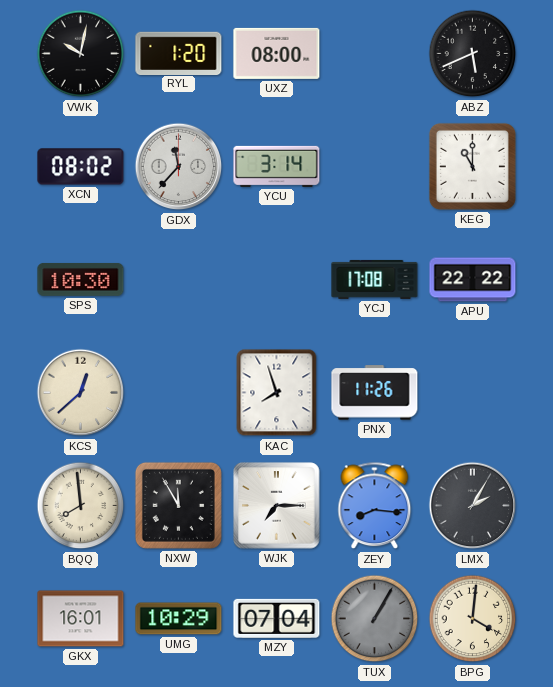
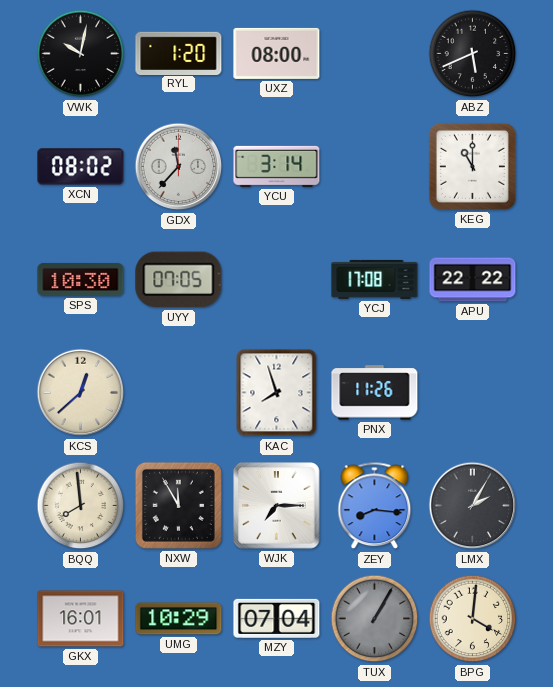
UYY: none -> 07:05
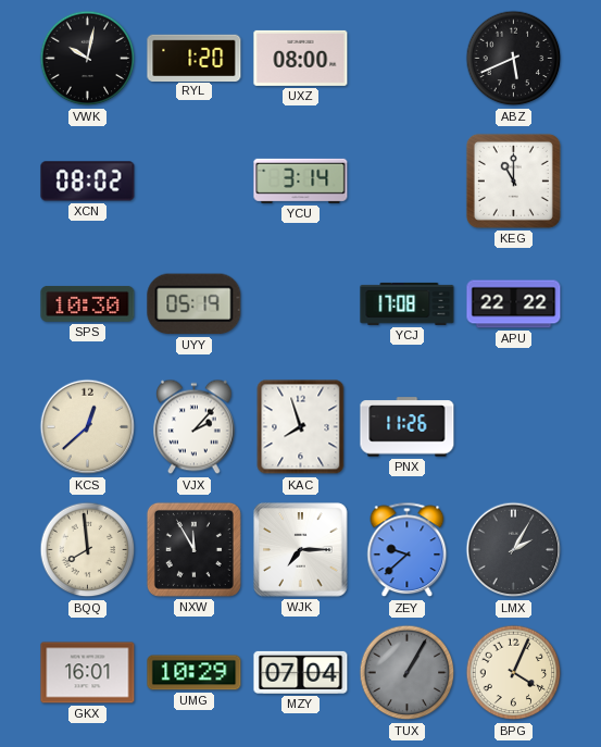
GDX: 11:37 -> none
UYY: 07:05 -> 05:19
VJX: none -> 2:07
ZEY: 8:16 -> 9:38
BPG: 4:01 -> 4:04
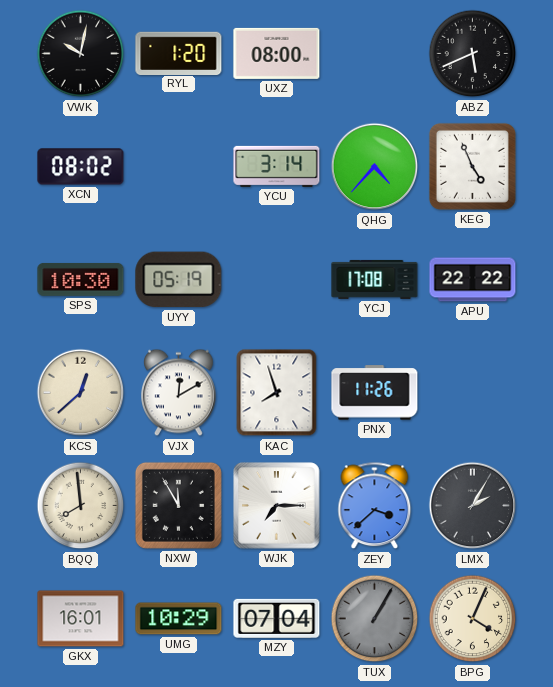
QHG: none -> 4:37
KEG: 11:00 -> 4:56
VJX: 2:07 -> 12:10
ZEY: 9:38 -> 3:38
